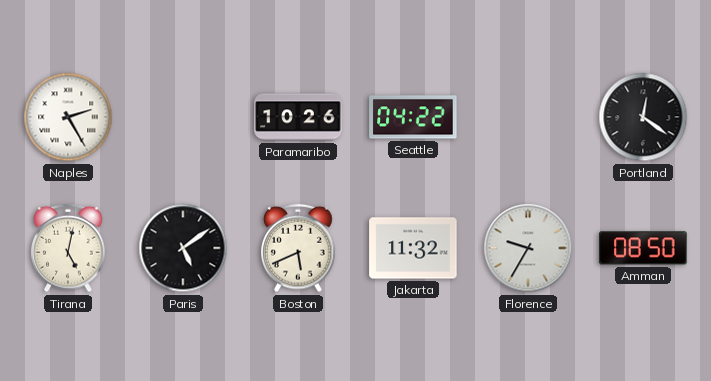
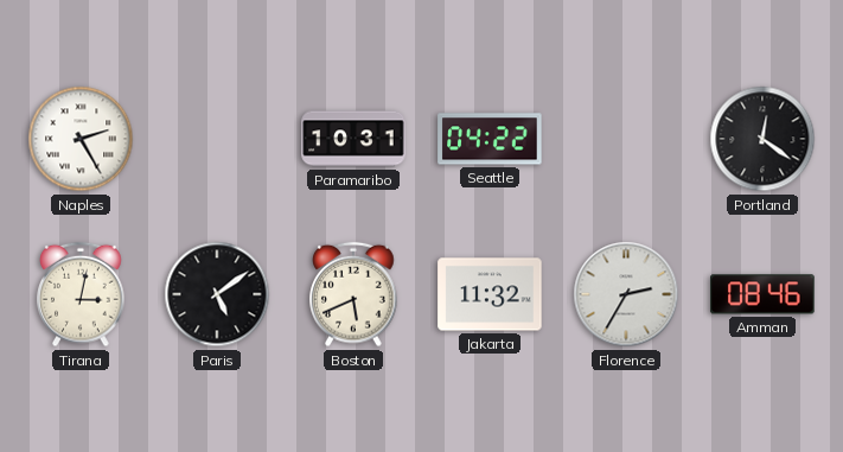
Paramaribo: 10:26 -> 10:31
Tirana: 5:02 -> 3:02
Florence: 9:35 -> 2:35
Amman: 08:50 -> 08:46
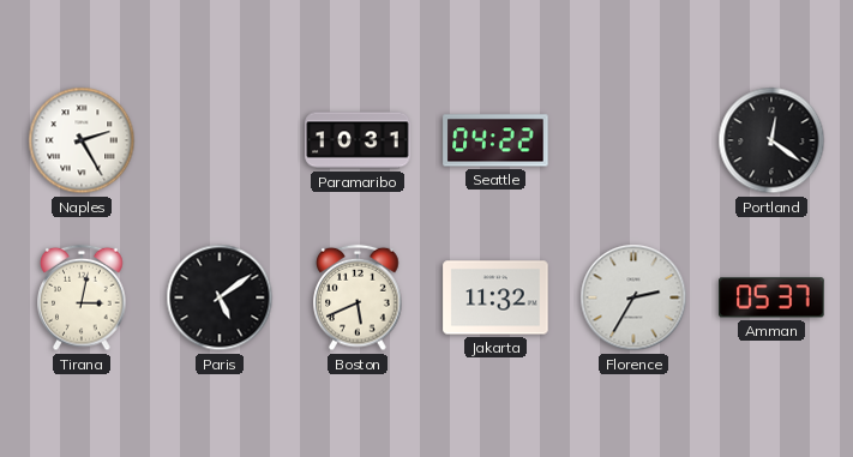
Amman: 08:46 -> 05:37
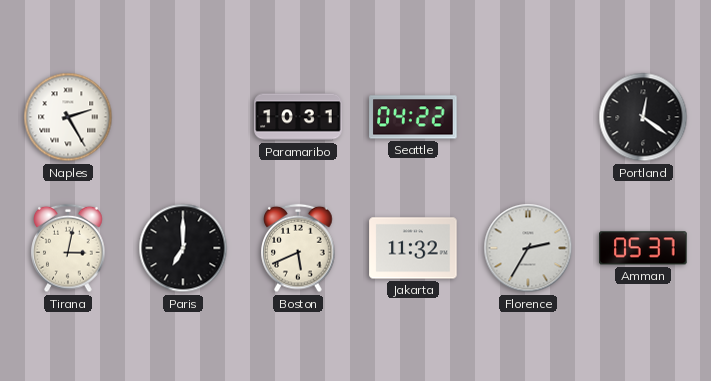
Paris: 5:09 -> 7:00
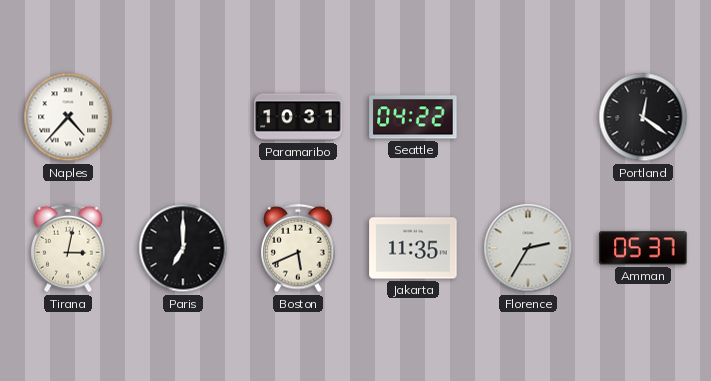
Naples: 2:25 -> 4:37
Jakarta: 11:32 -> 11:35
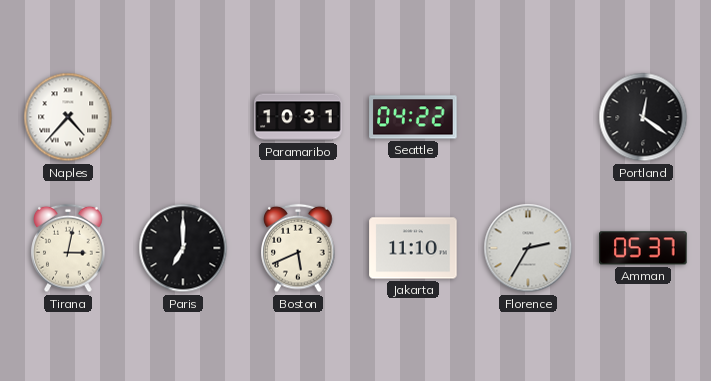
Jakarta: 11:35 -> 11:10
